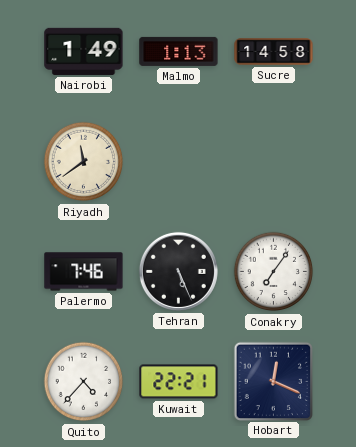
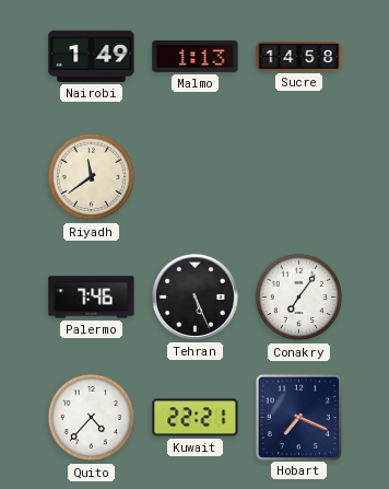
Hobart: 12:19 -> 7:19
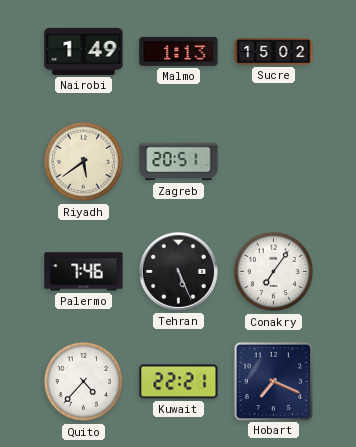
Sucre: 14:58 -> 15:02
Riyadh: 11:39 -> 5:39
Zagreb: none -> 20:51
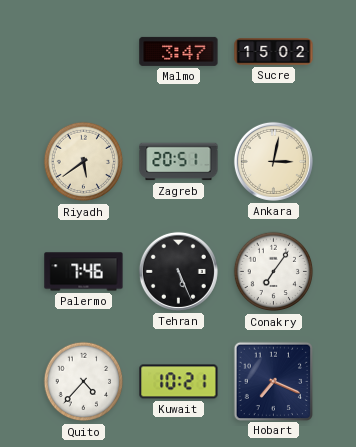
Nairobi: 1:49 -> none
Malmo: 1:13 -> 3:47
Ankara: none -> 3:02
Kuwait: 22:21 -> 10:21
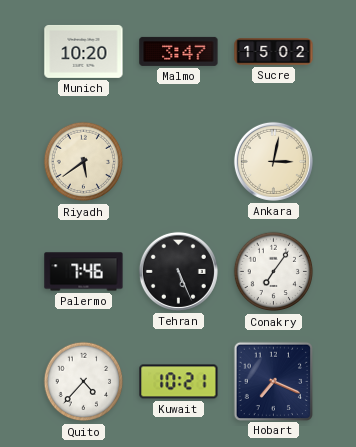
Munich: none -> 10:20
Zagreb: 20:51 -> none
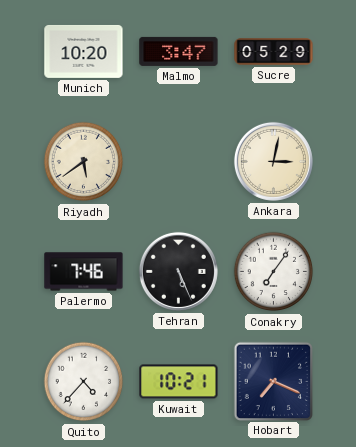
Sucre: 15:02 -> 05:29
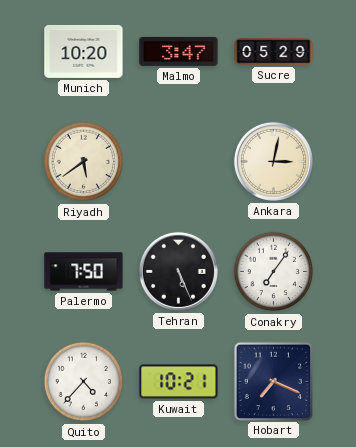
Palermo: 7:46 -> 7:50
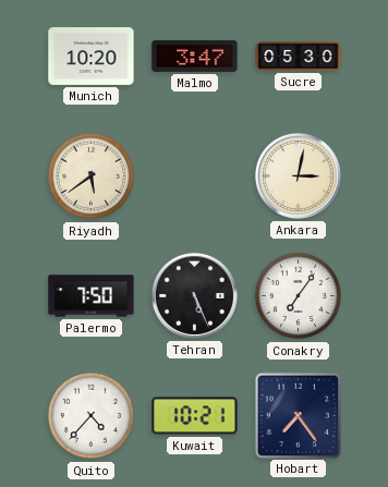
Sucre: 05:29 -> 05:30
Hobart: 7:19 -> 7:24
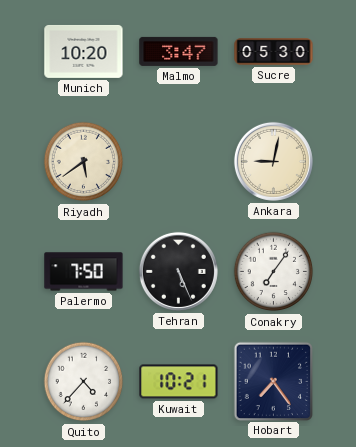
Ankara: 3:02 -> 9:02
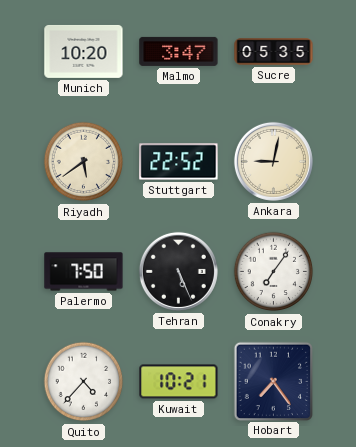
Sucre: 05:30 -> 05:35
Stuttgart: none -> 22:52
